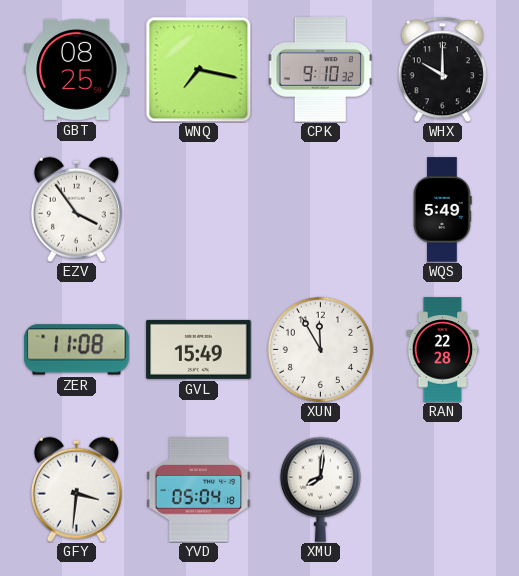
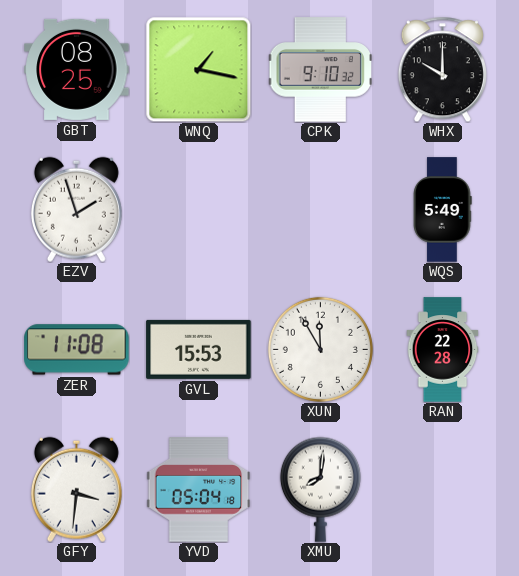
WNQ: 7:17 -> 1:17
EZV: 3:54 -> 1:57
GVL: 15:49 -> 15:53
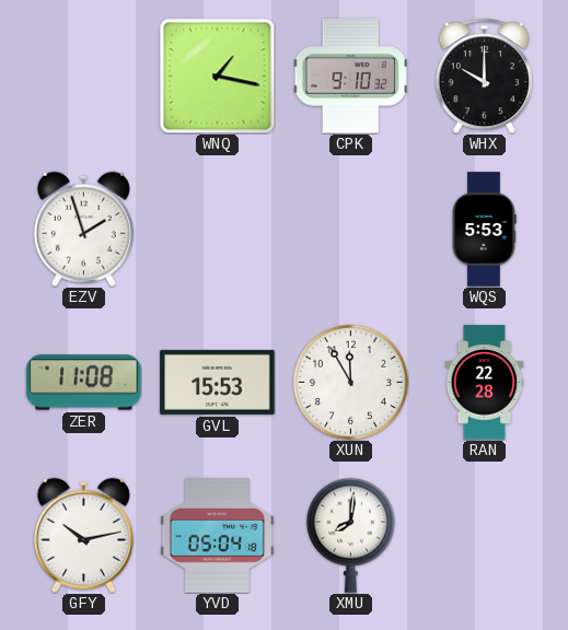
GBT: 08:25 -> none
WQS: 5:49 -> 5:53
GFY: 3:31 -> 10:13
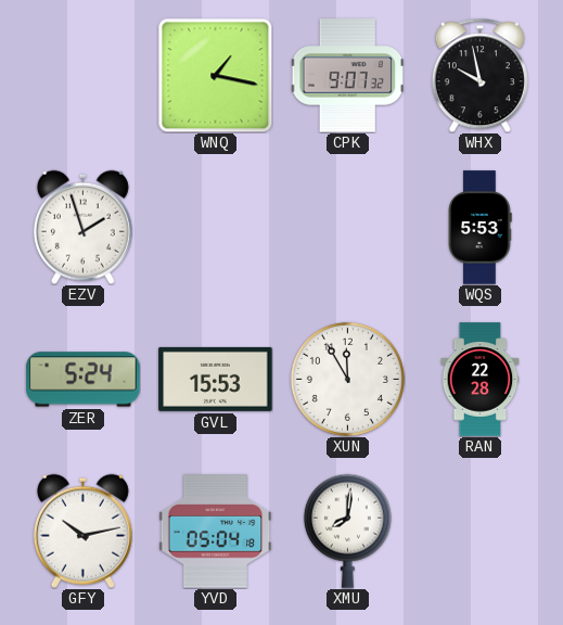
CPK: 9:10 -> 9:07
WHX: 10:00 -> 9:58
ZER: 11:08 -> 5:24
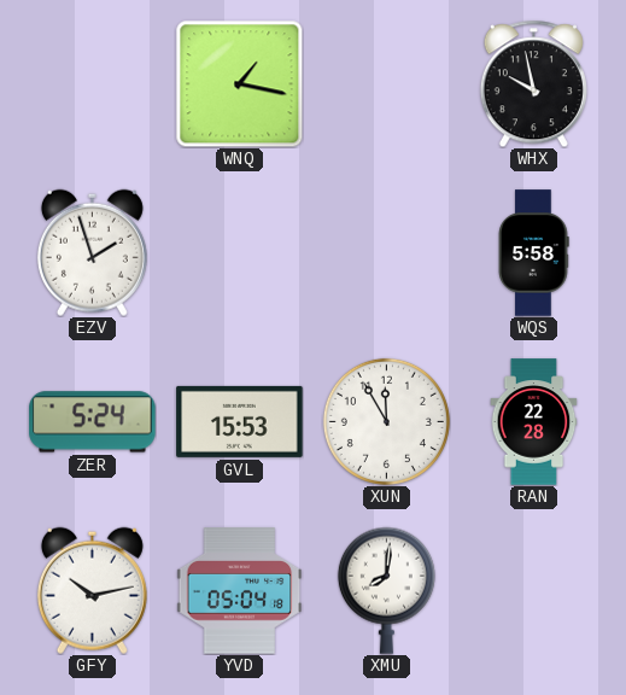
CPK: 9:07 -> none
WQS: 5:53 -> 5:58
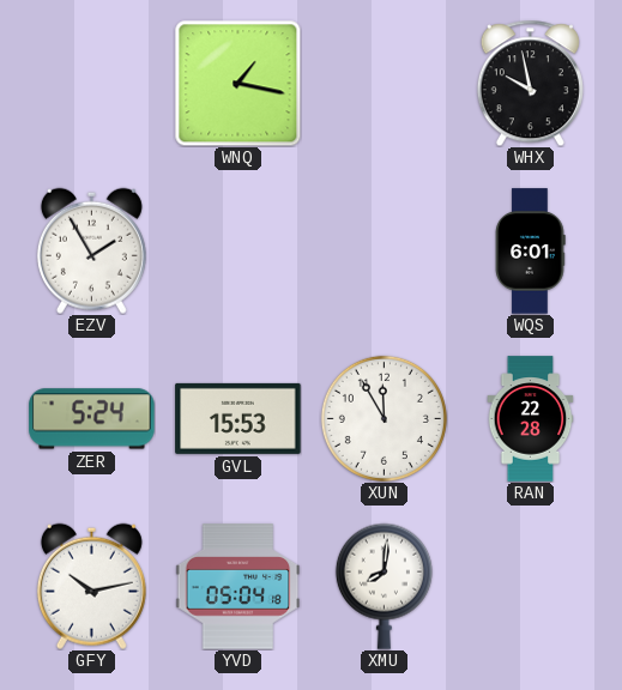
EZV: 1:57 -> 1:55
WQS: 5:58 -> 6:01
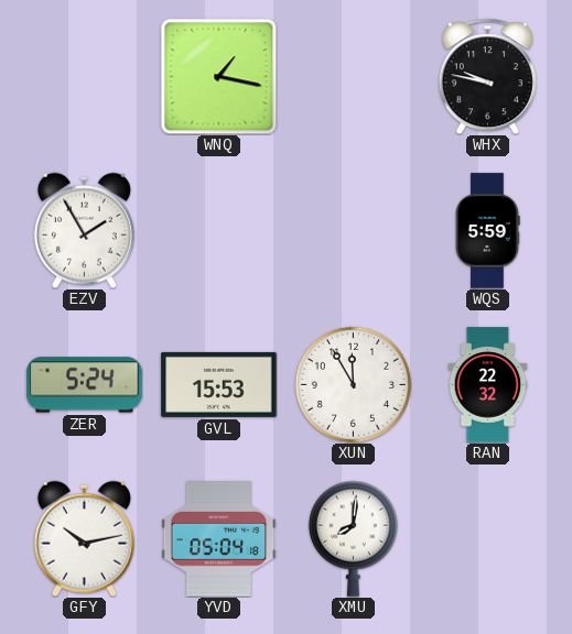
WHX: 9:58 -> 9:47
WQS: 6:01 -> 5:59
RAN: 22:28 -> 22:32
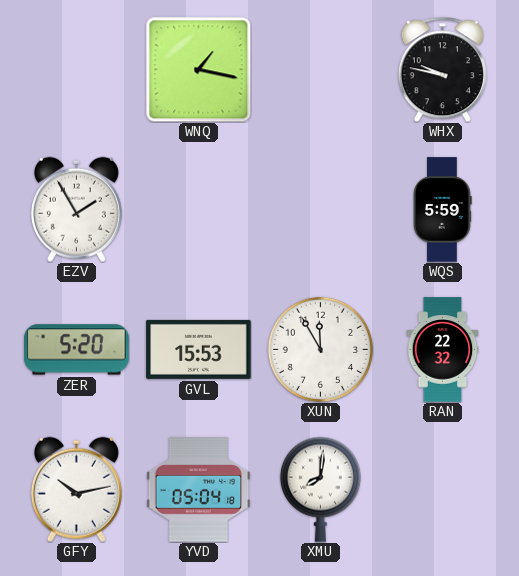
ZER: 5:24 -> 5:20
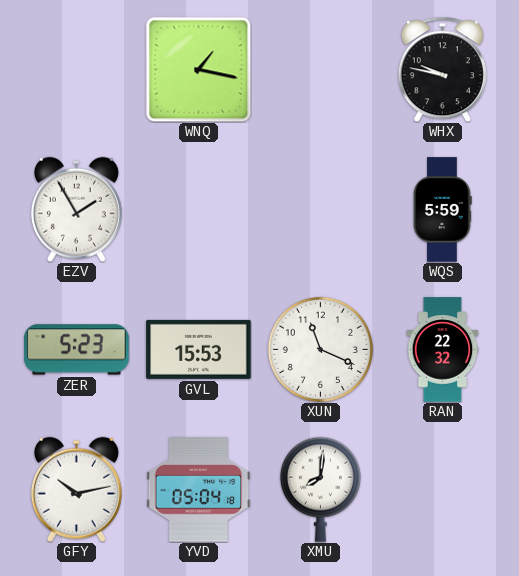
ZER: 5:20 -> 5:23
XUN: 11:55 -> 11:19
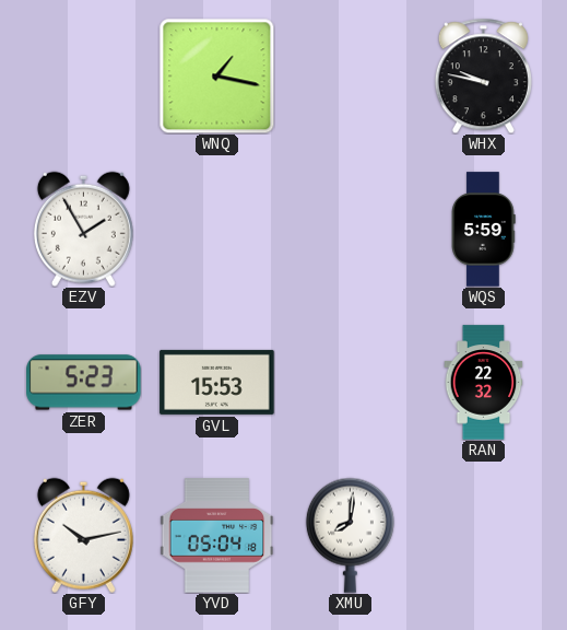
XUN: 11:19 -> none
